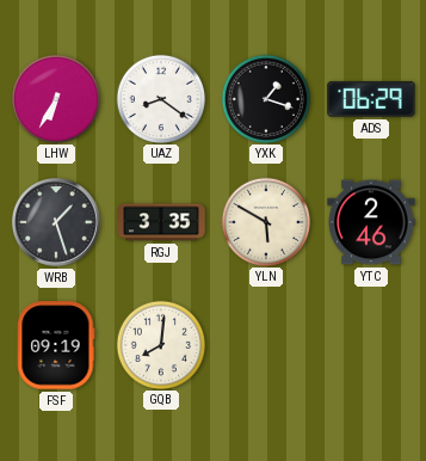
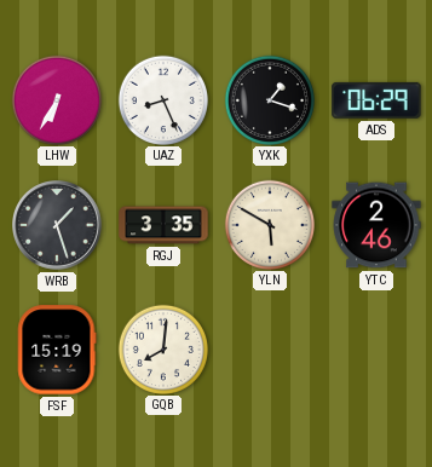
UAZ: 8:21 -> 8:26
FSF: 09:19 -> 15:19
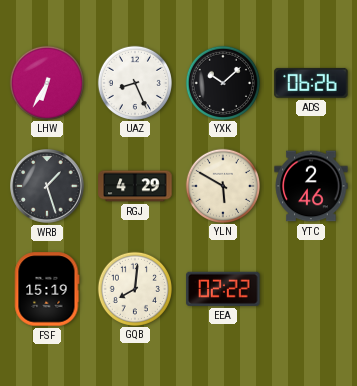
YXK: 1:18 -> 10:08
ADS: 06:29 -> 06:26
RGJ: 3:35 -> 4:29
EEA: none -> 02:22
